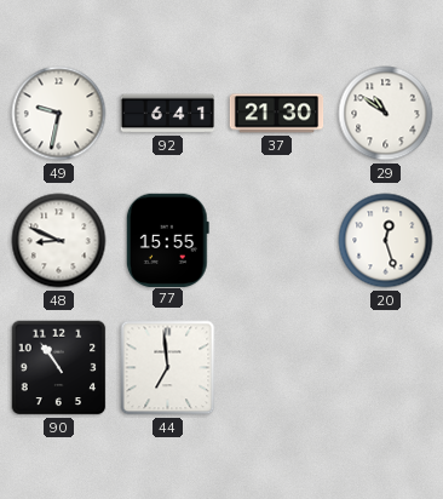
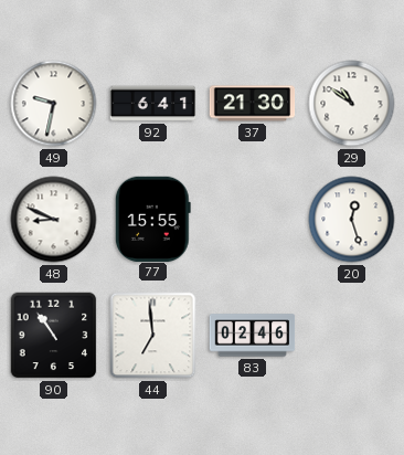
83: none -> 02:46
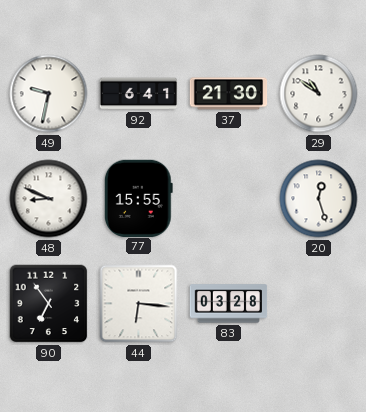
90: 10:54 -> 6:54
44: 6:59 -> 6:16
83: 02:46 -> 03:28
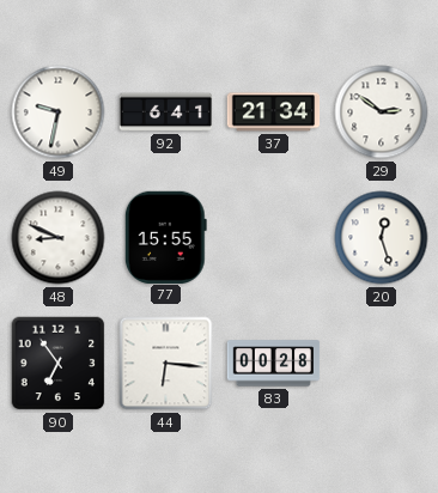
37: 21:30 -> 21:34
29: 10:51 -> 2:51
83: 03:28 -> 00:28
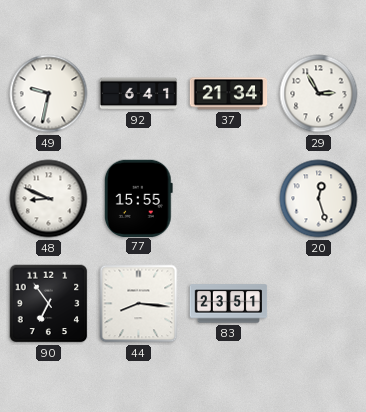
29: 2:51 -> 2:55
44: 6:16 -> 8:16
83: 00:28 -> 23:51
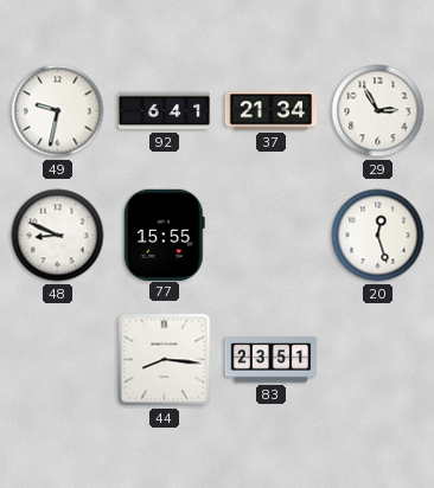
90: 6:54 -> none
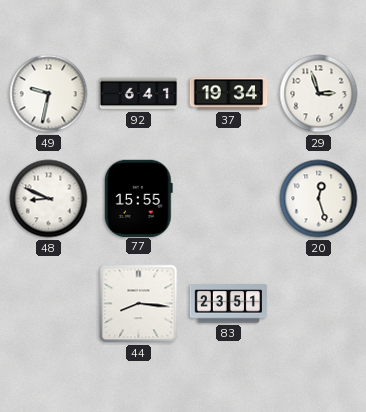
37: 21:34 -> 19:34
29: 2:55 -> 2:57
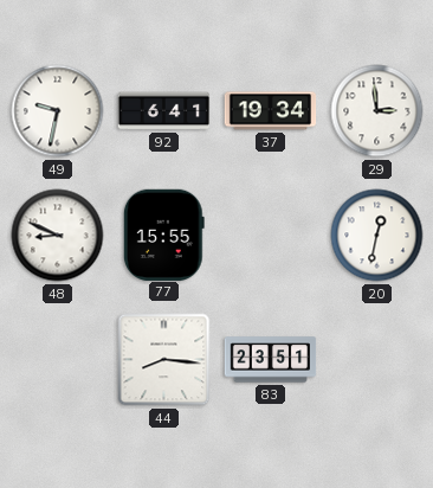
29: 2:57 -> 2:59
20: 12:27 -> 12:32
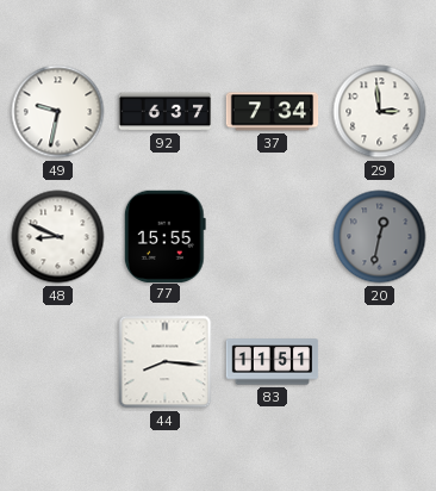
92: 6:41 -> 6:37
37: 19:34 -> 7:34
20 dial: white -> grey
83: 23:51 -> 11:51
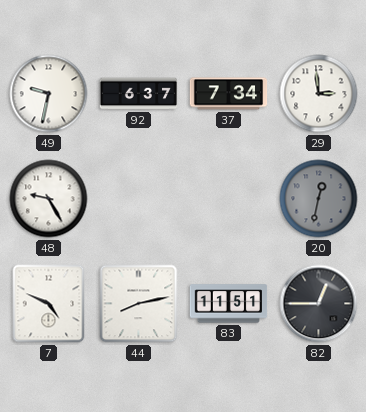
48: 8:49 -> 9:25
77: 15:55 -> none
7: none -> 4:49
44: 8:16 -> 8:13
82: none -> 12:45
